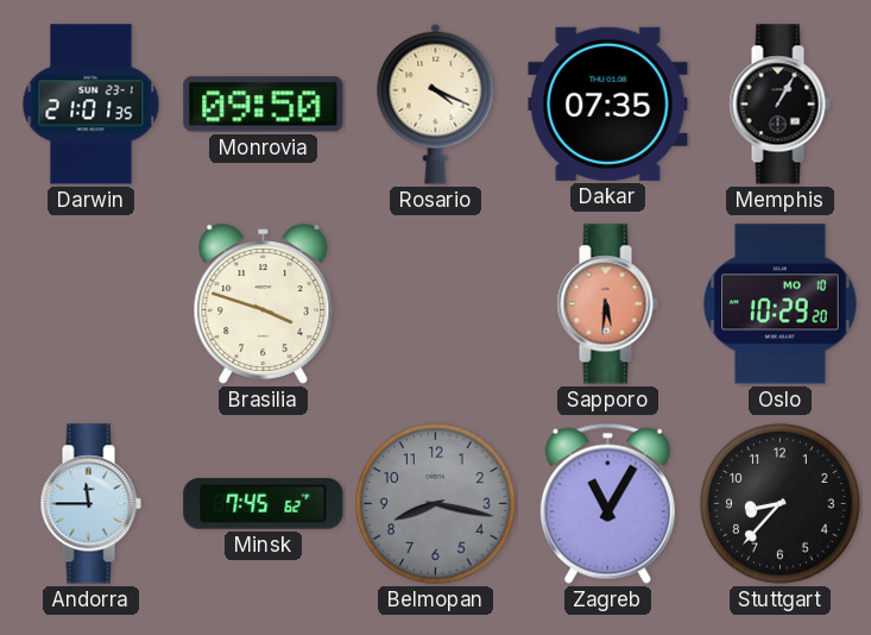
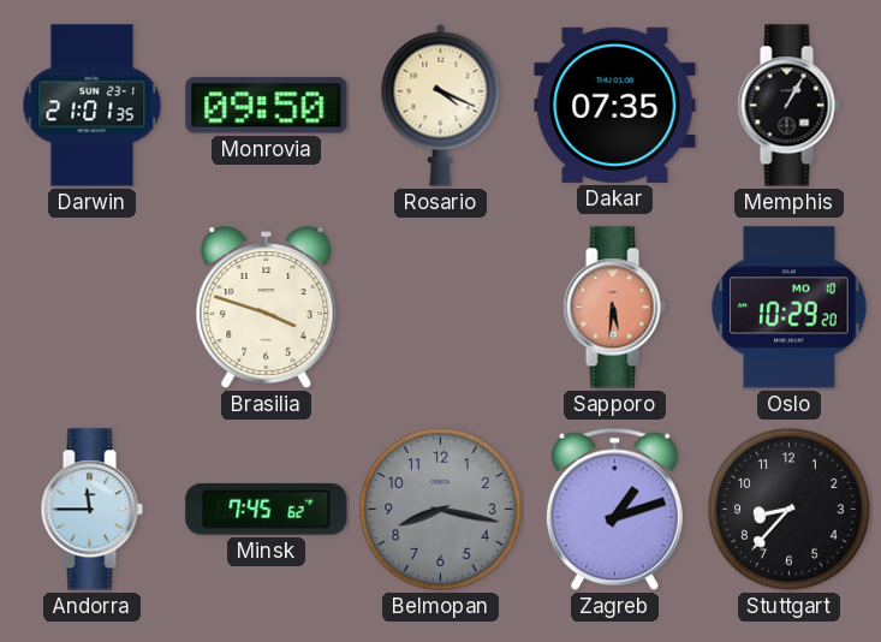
Zagreb: 11:05 -> 1:12
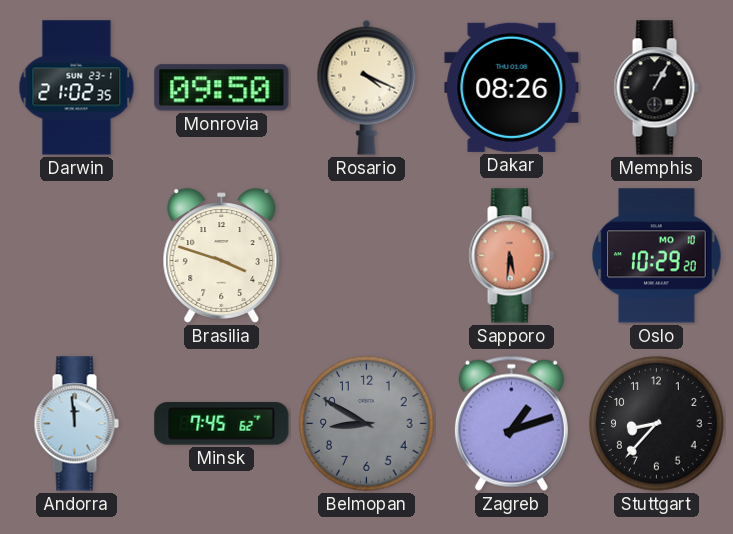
Darwin: 21:01 -> 21:02
Dakar: 07:35 -> 08:26
Andorra: 11:45 -> 11:59
Belmopan: 8:17 -> 8:50
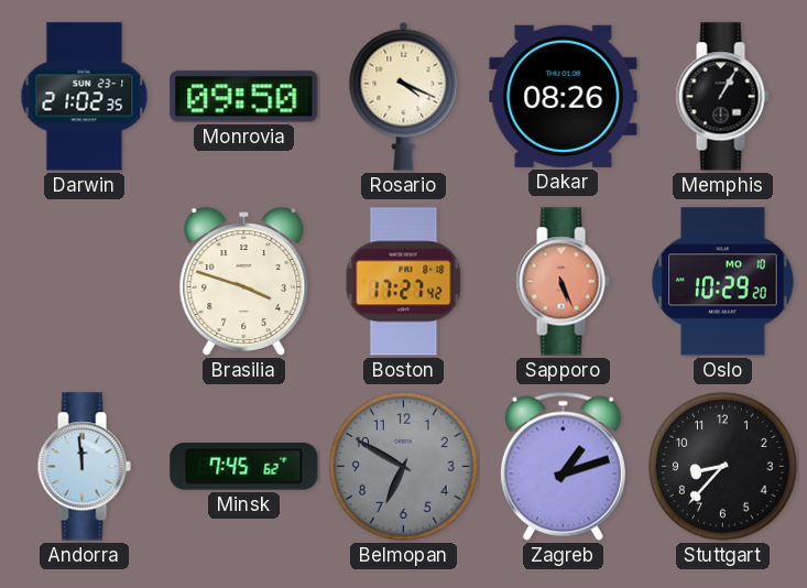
Boston: none -> 17:27
Sapporo: 5:31 -> 5:26
Belmopan: 8:50 -> 6:50
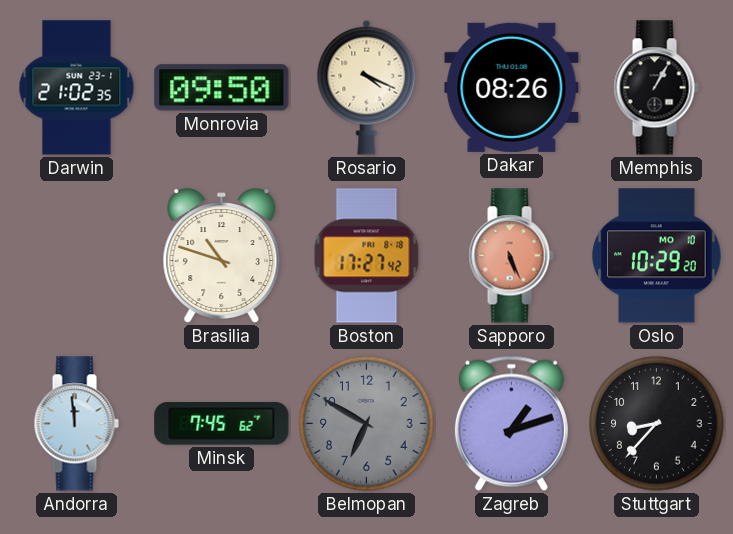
Brasilia: 3:48 -> 10:48
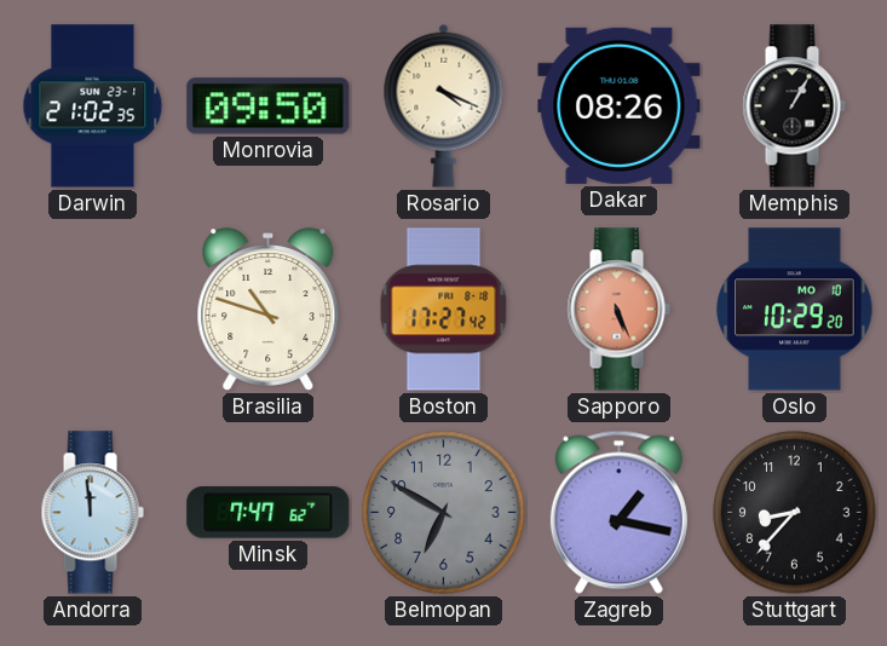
Minsk: 7:45 -> 7:47
Zagreb: 1:12 -> 1:17
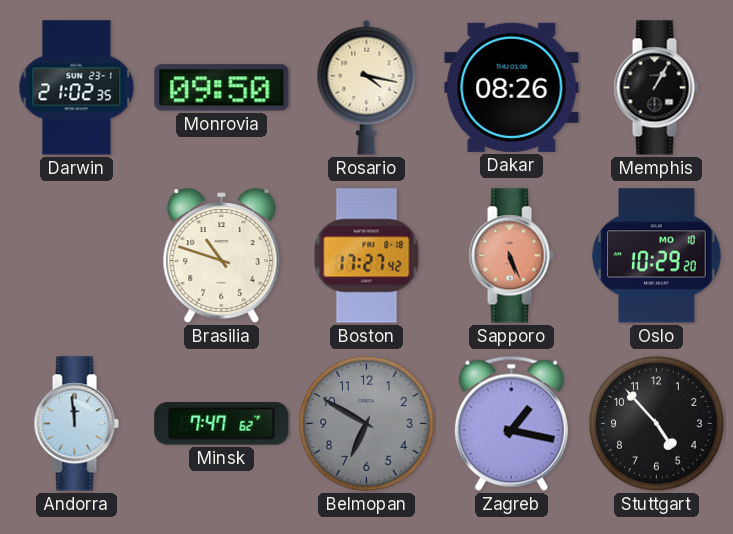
Rosario: 4:19 -> 4:17
Stuttgart: 8:37 -> 4:53
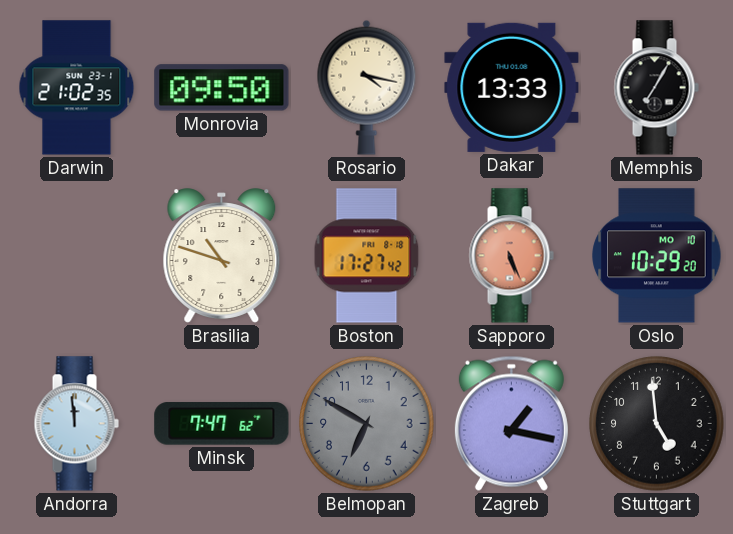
Dakar: 08:26 -> 13:33
Memphis: 1:05 -> 7:05
Stuttgart: 4:53 -> 4:59
